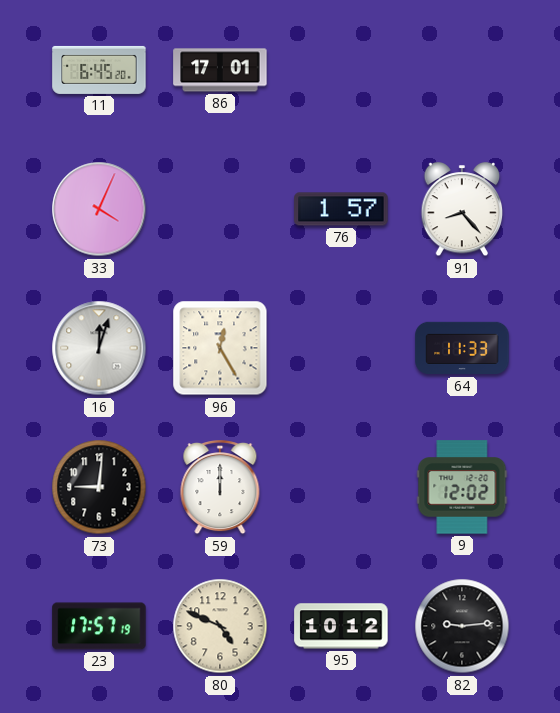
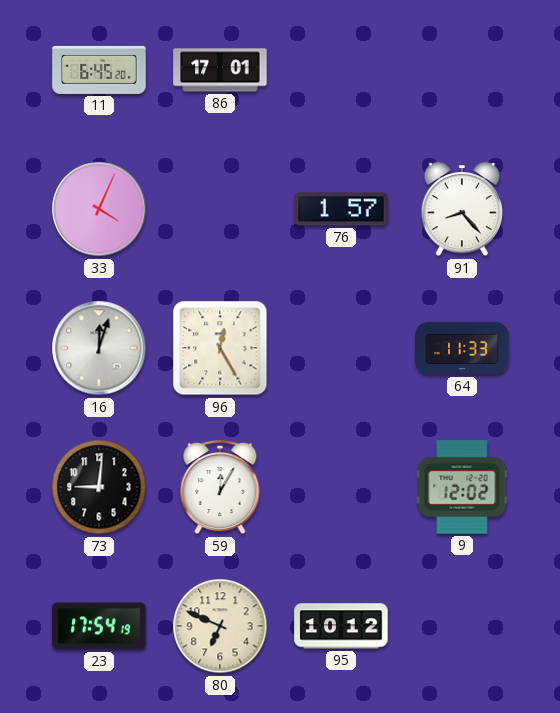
59: 12:00 -> 12:05
23: 17:57 -> 17:54
80: 4:49 -> 6:49
82: 9:14 -> none
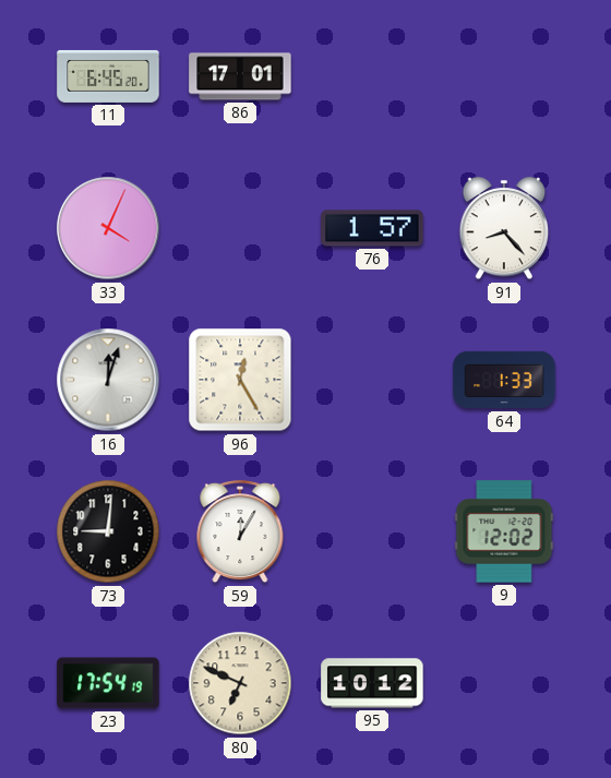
64: 11:33 -> 1:33
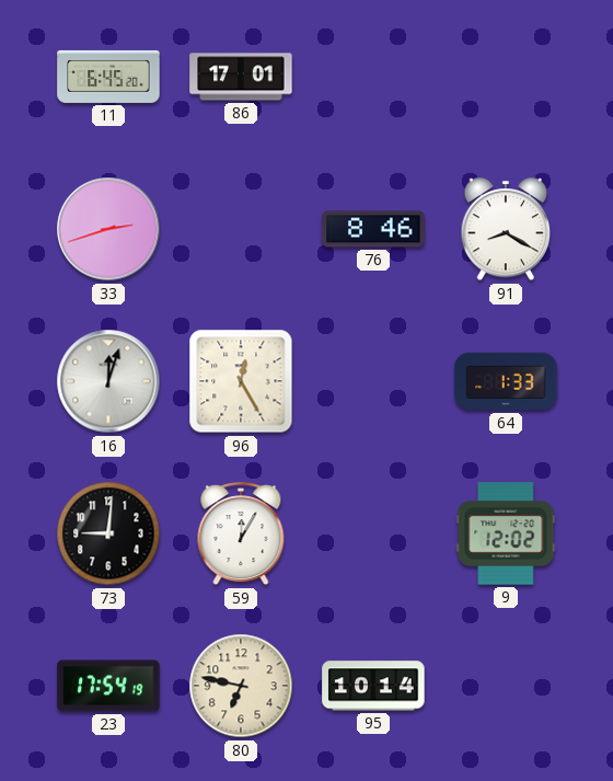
33: 4:04 -> 2:42
76: 1:57 -> 8:46
91: 8:23 -> 8:20
80: 6:49 -> 6:47
95: 10:12 -> 10:14
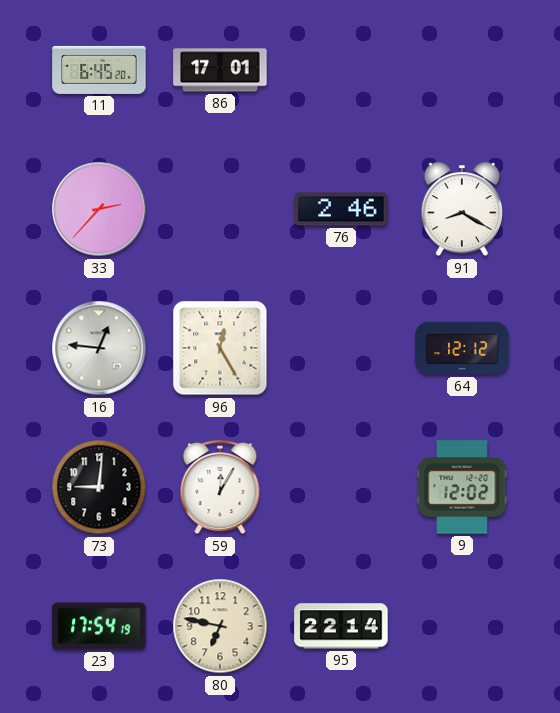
33: 2:42 -> 2:37
76: 8:46 -> 2:46
16: 12:03 -> 12:46
64: 1:33 -> 12:12
95: 10:14 -> 22:14
